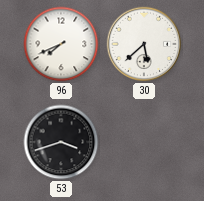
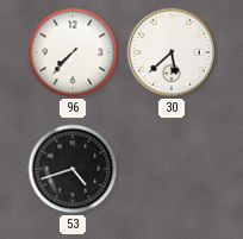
96: 7:41 -> 7:37
53: 3:42 -> 4:42
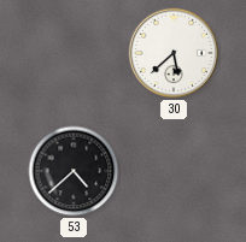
96: 7:37 -> none
53: 4:42 -> 4:38
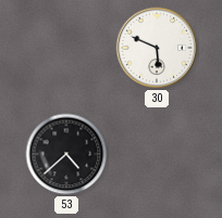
30: 5:38 -> 5:49
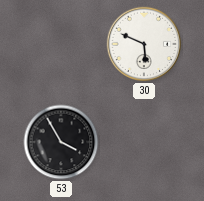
53: 4:38 -> 3:55
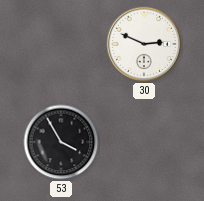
30: 5:49 -> 2:49
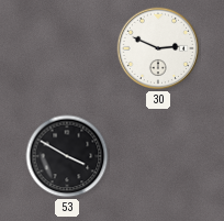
53: 3:55 -> 3:50
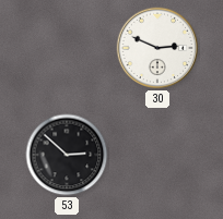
53: 3:50 -> 2:52
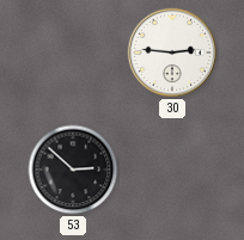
30: 2:49 -> 2:46
